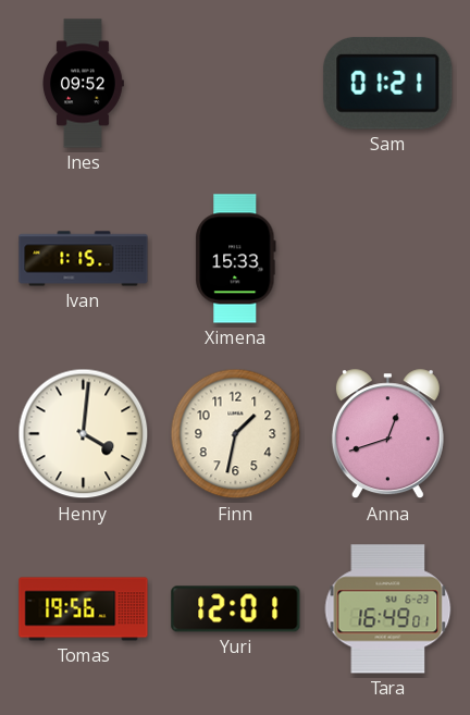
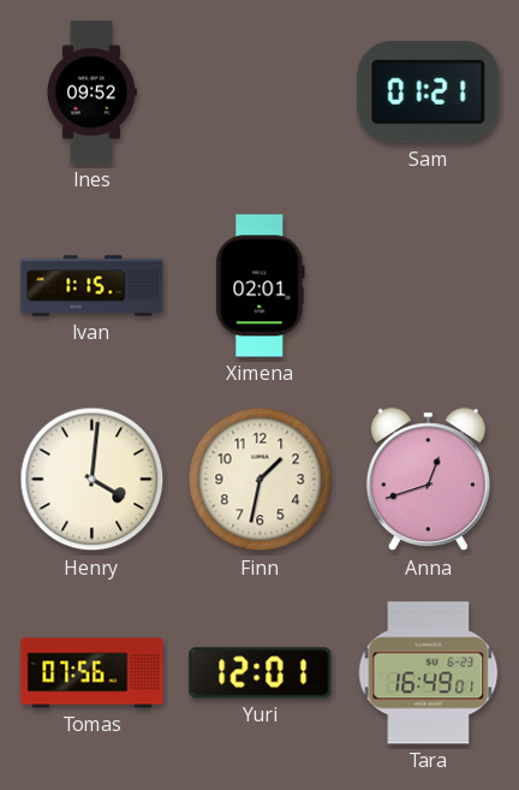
Ximena: 15:33 -> 02:01
Tomas: 19:56 -> 07:56
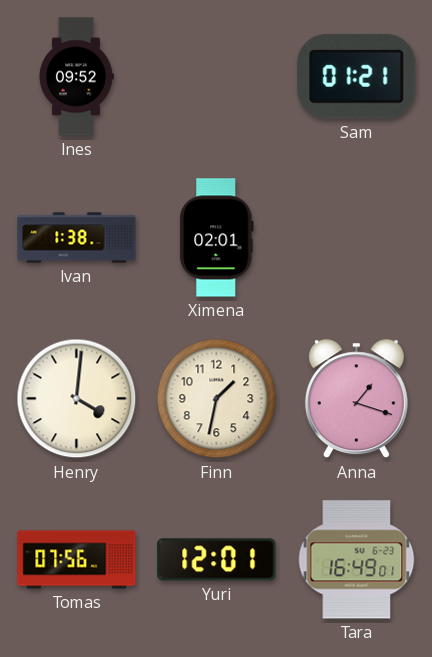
Ivan: 1:15 -> 1:38
Anna: 12:42 -> 1:18
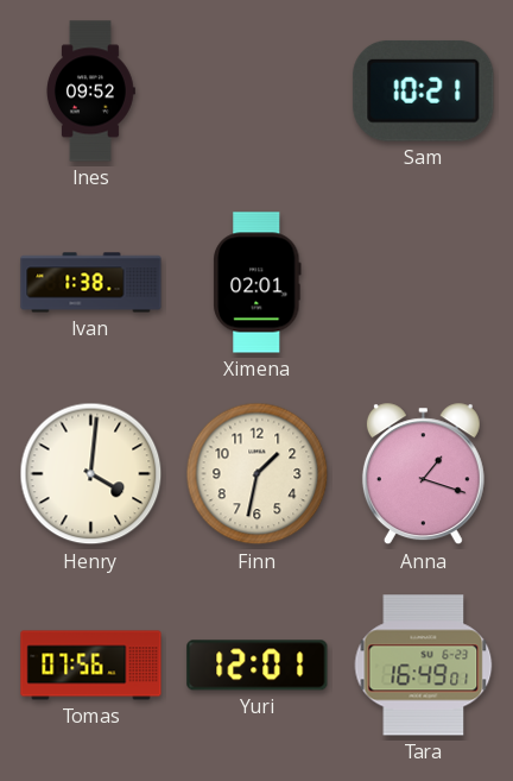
Sam: 01:21 -> 10:21
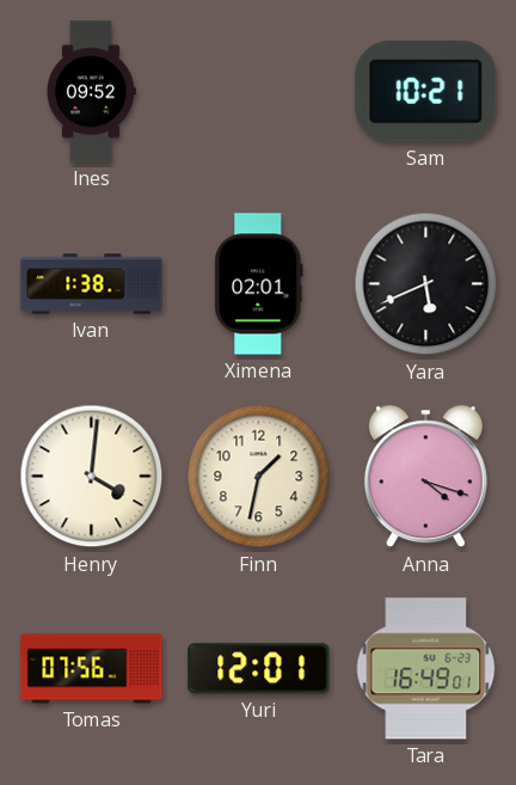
Yara: none -> 5:41
Anna: 1:18 -> 4:18
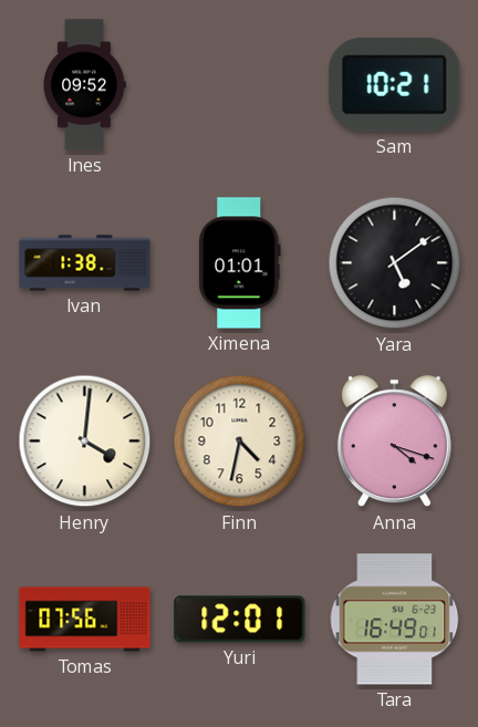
Ximena: 02:01 -> 01:01
Yara: 5:41 -> 5:09
Finn: 1:32 -> 4:32
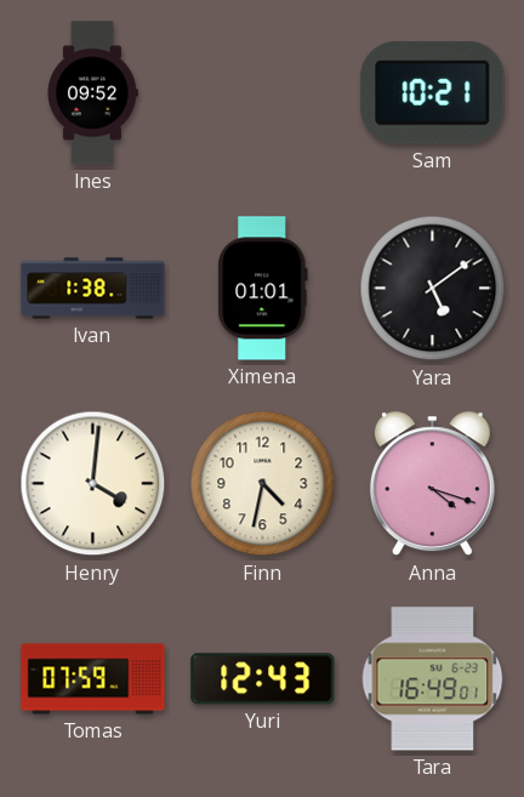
Tomas: 07:56 -> 07:59
Yuri: 12:01 -> 12:43
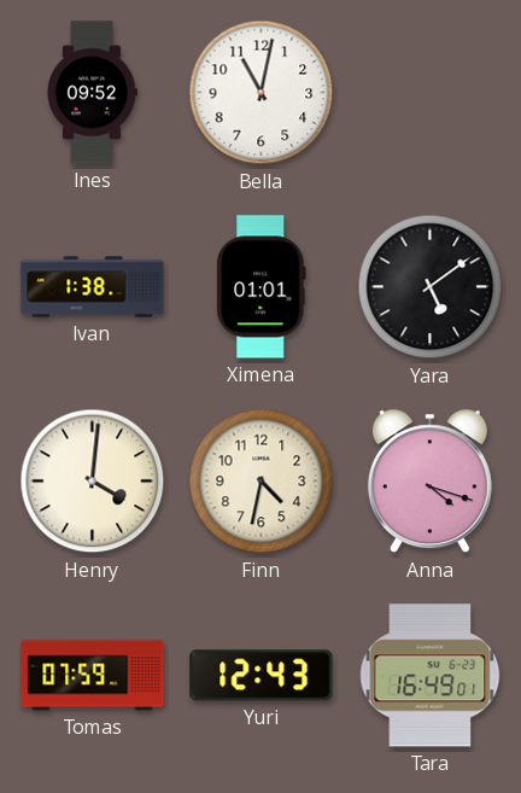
Bella: none -> 11:02
Sam: 10:21 -> none
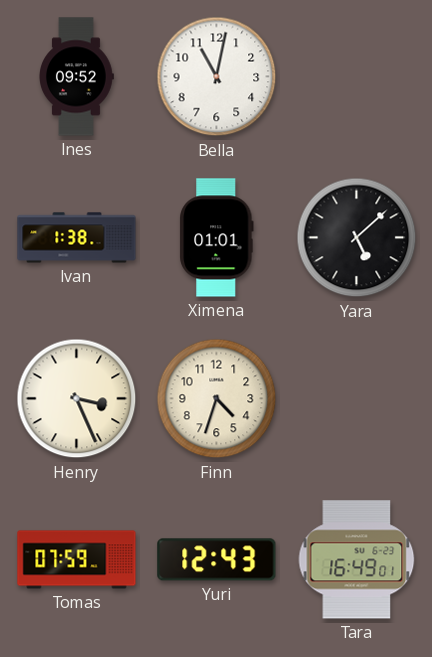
Yara: 5:09 -> 5:08
Henry: 4:01 -> 3:26
Finn: 4:32 -> 4:33
Anna: 4:18 -> none
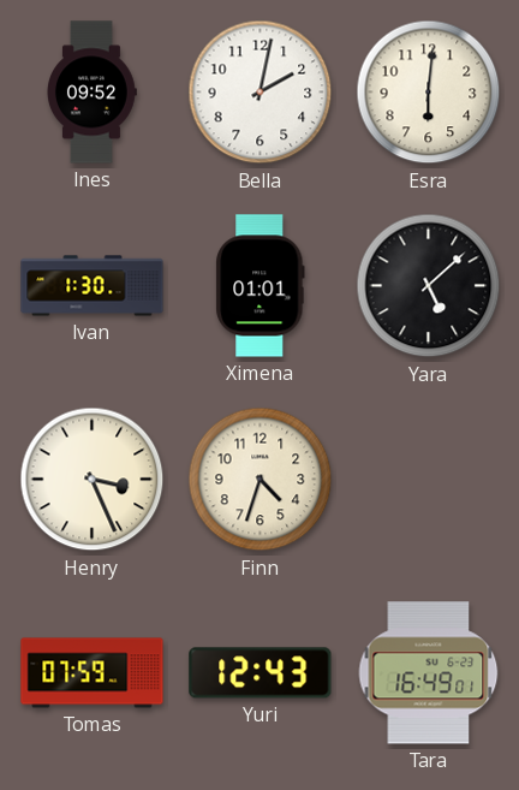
Bella: 11:02 -> 2:02
Esra: none -> 6:01
Ivan: 1:38 -> 1:30
